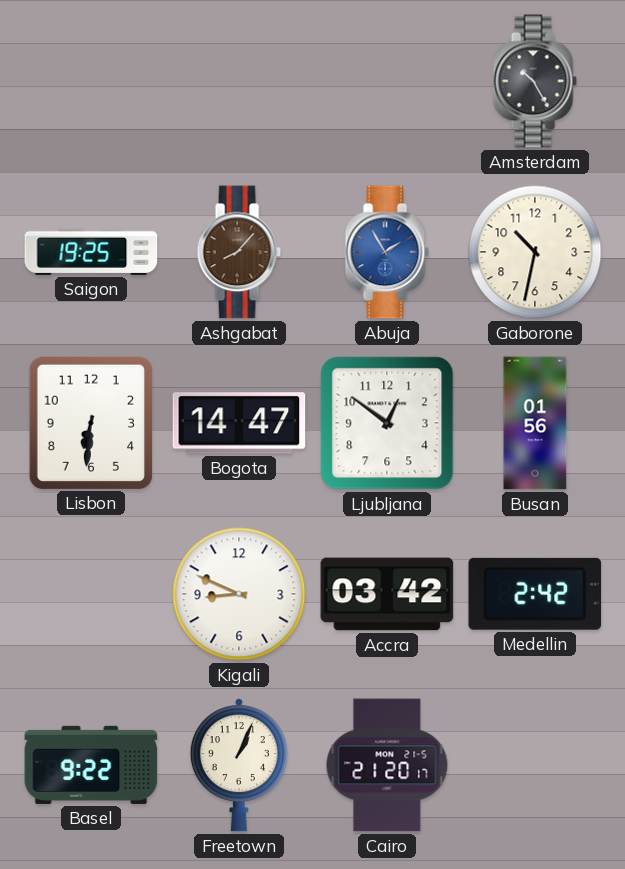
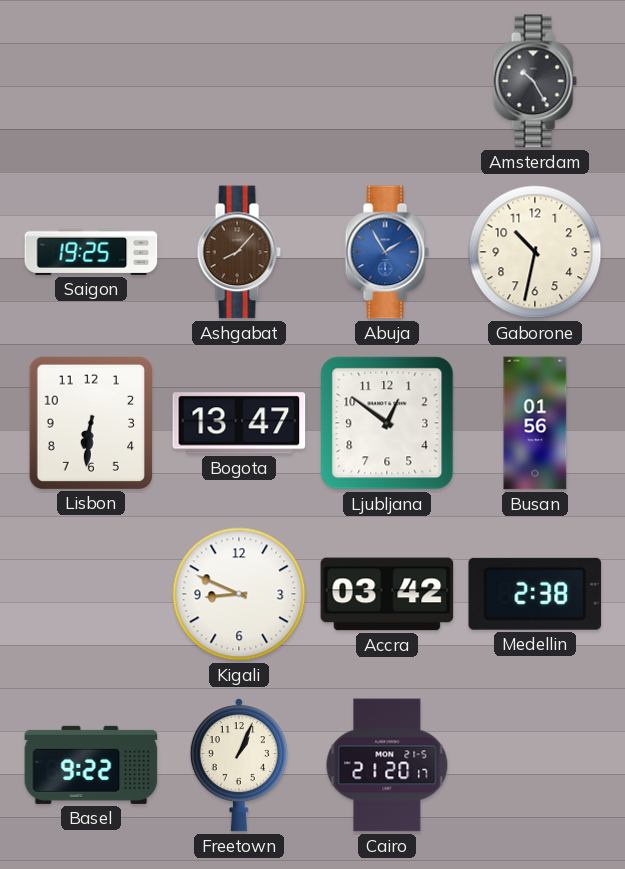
Bogota: 14:47 -> 13:47
Medellin: 2:42 -> 2:38
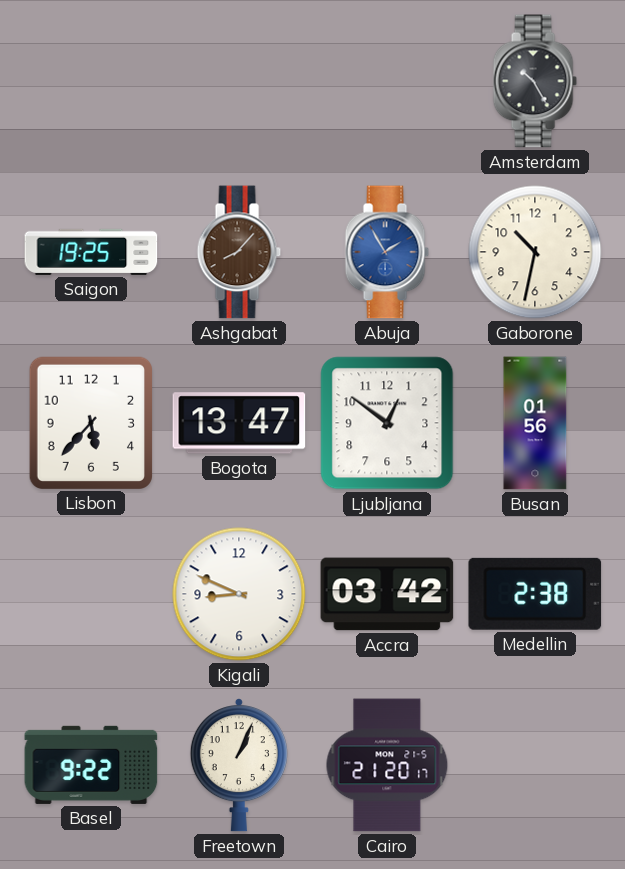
Lisbon: 6:31 -> 5:37
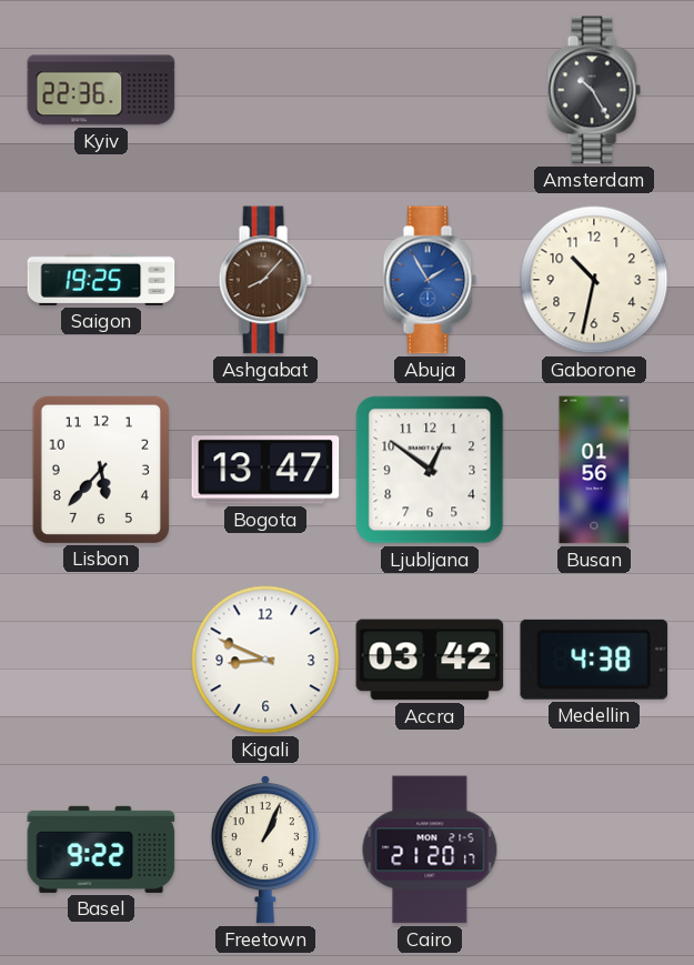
Kyiv: none -> 22:36
Medellin: 2:38 -> 4:38
